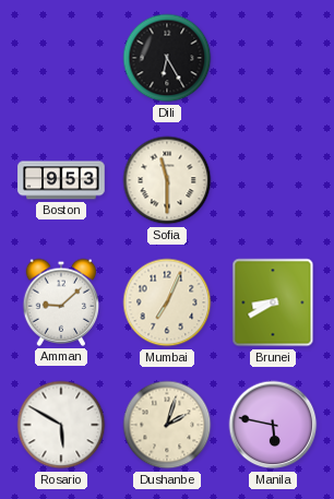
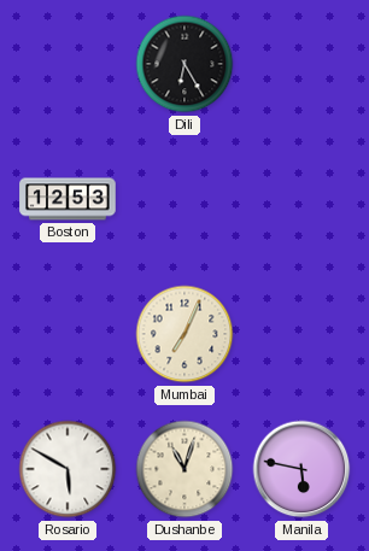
Boston: 9:53 -> 12:53
Sofia: 11:30 -> none
Amman: 9:08 -> none
Brunei: 8:40 -> none
Dushanbe: 2:03 -> 11:03
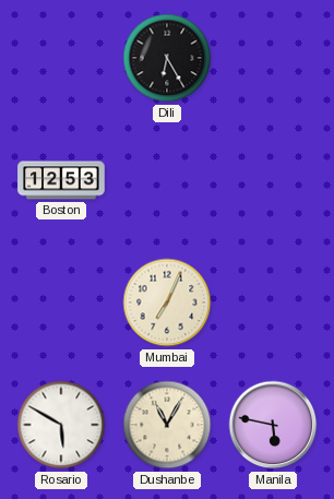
Dushanbe: 11:03 -> 11:05
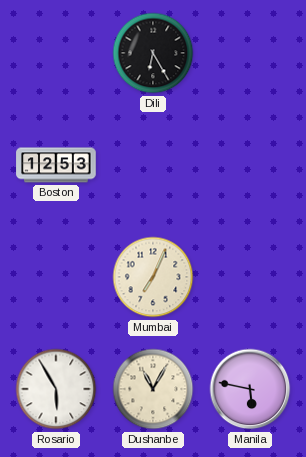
Rosario: 5:50 -> 5:55
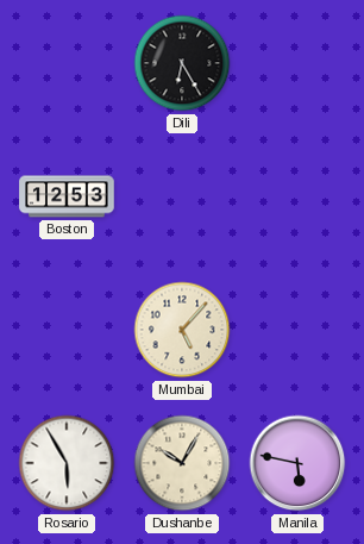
Mumbai: 7:04 -> 5:07
Dushanbe: 11:05 -> 10:05
